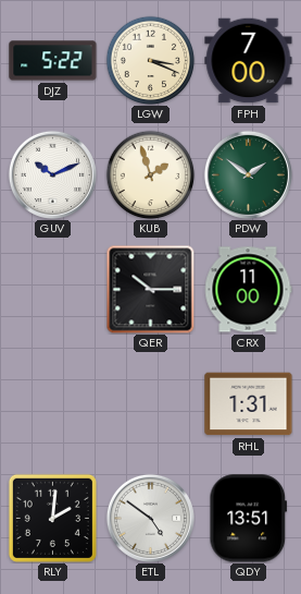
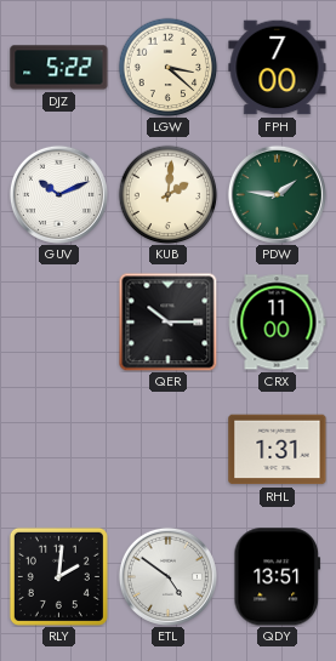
LGW: 3:19 -> 3:22
KUB: 1:57 -> 2:01
PDW: 1:51 -> 1:46
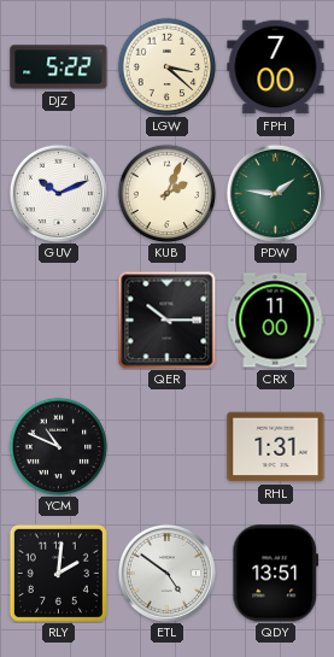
KUB: 2:01 -> 2:04
YCM: none -> 10:49
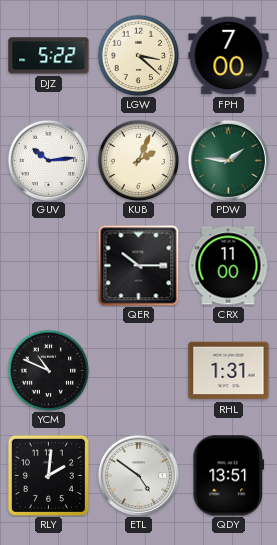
GUV: 10:11 -> 10:14
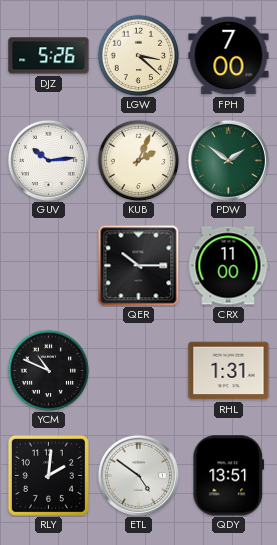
DJZ: 5:22 -> 5:26
PDW: 1:46 -> 1:51
